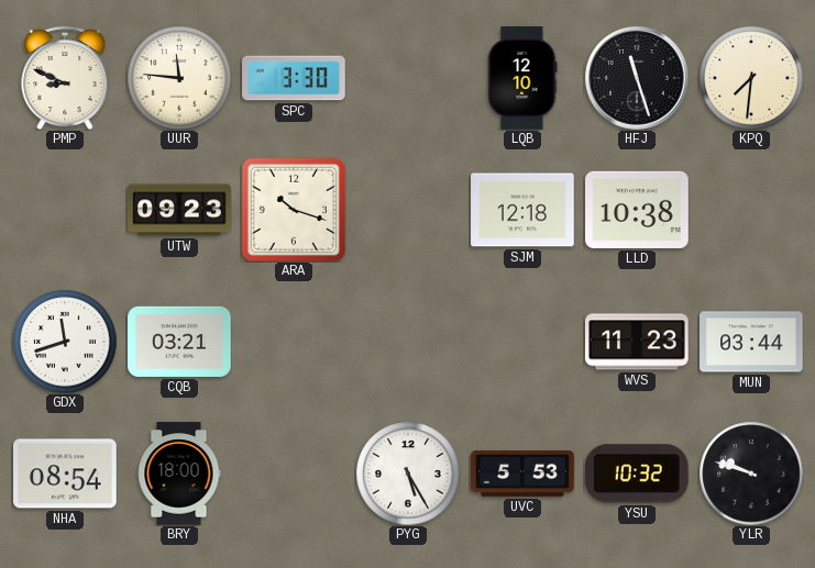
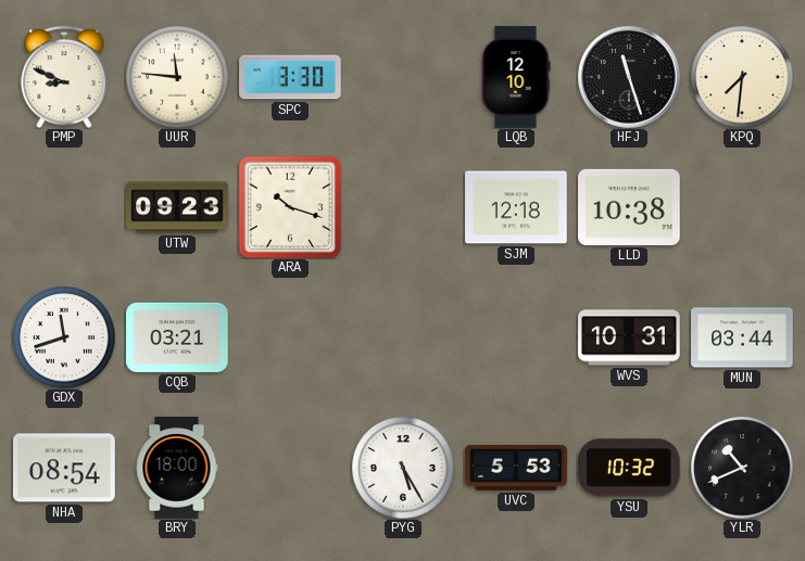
WVS: 11:23 -> 10:31
YLR: 9:48 -> 10:41
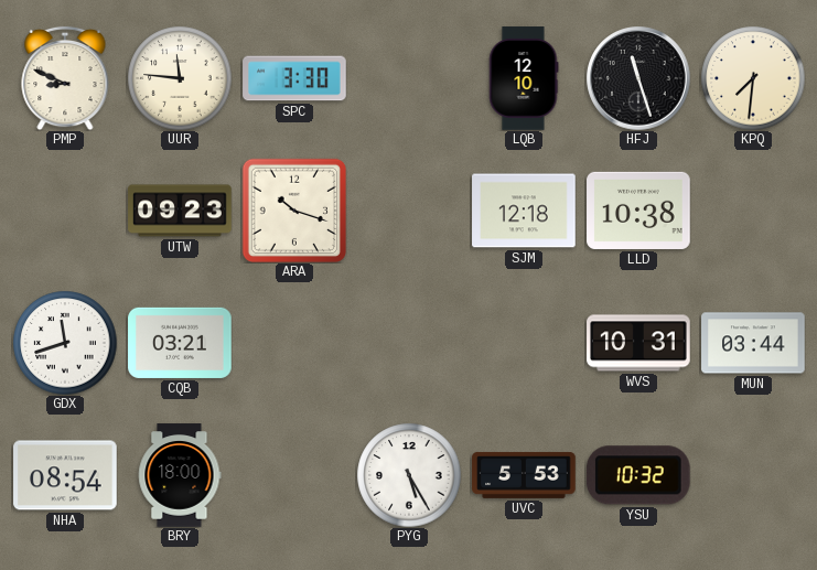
YLR: 10:41 -> none
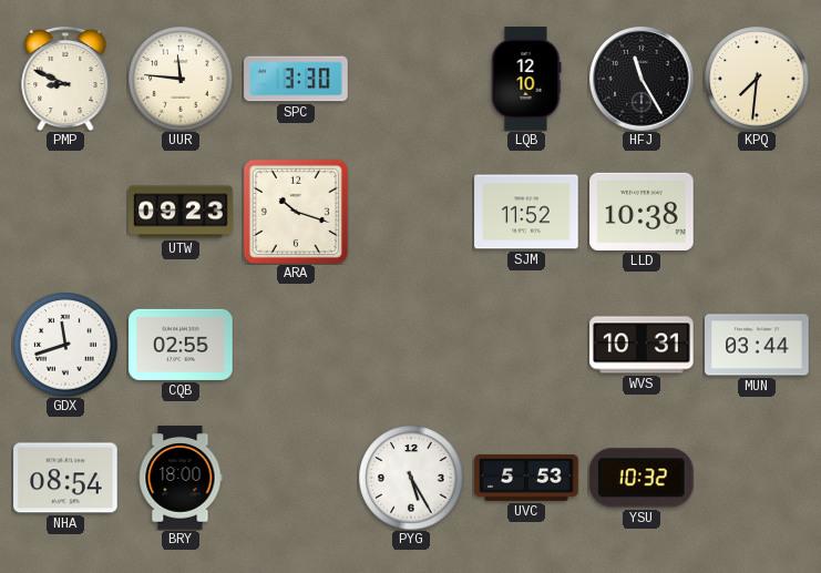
HFJ: 11:27 -> 11:25
SJM: 12:18 -> 11:52
CQB: 03:21 -> 02:55
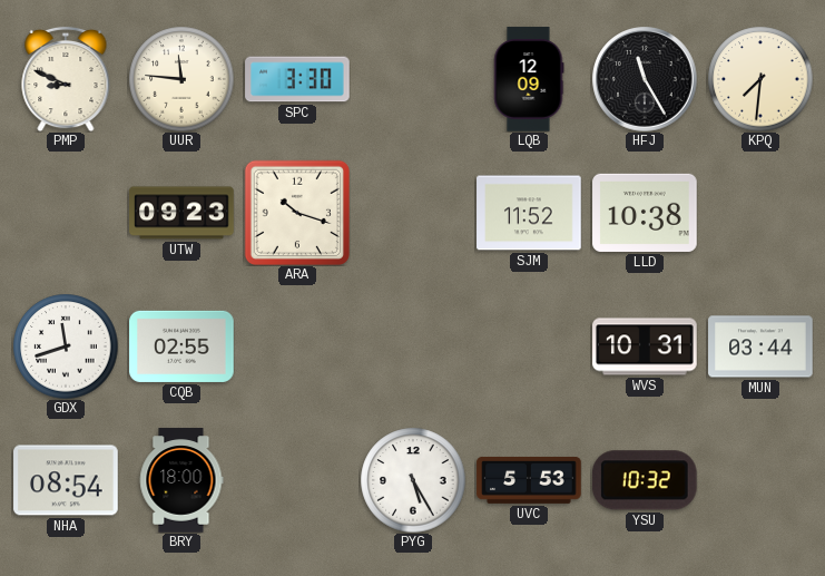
LQB: 12:10 -> 12:09
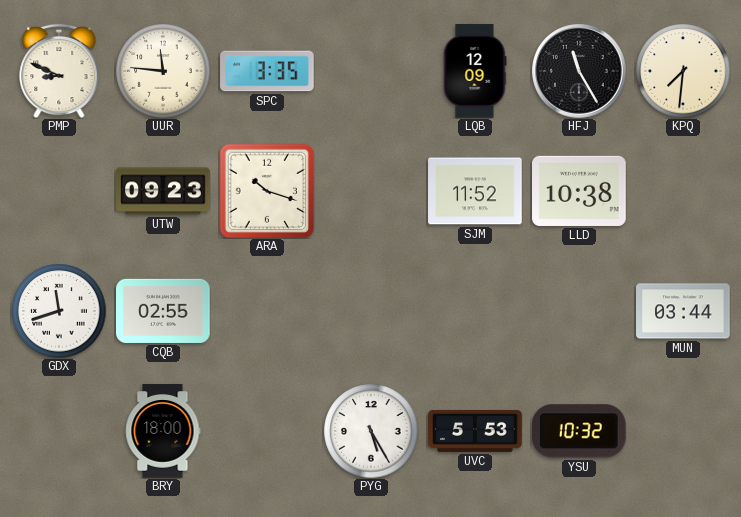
SPC: 3:30 -> 3:35
WVS: 10:31 -> none
NHA: 08:54 -> none
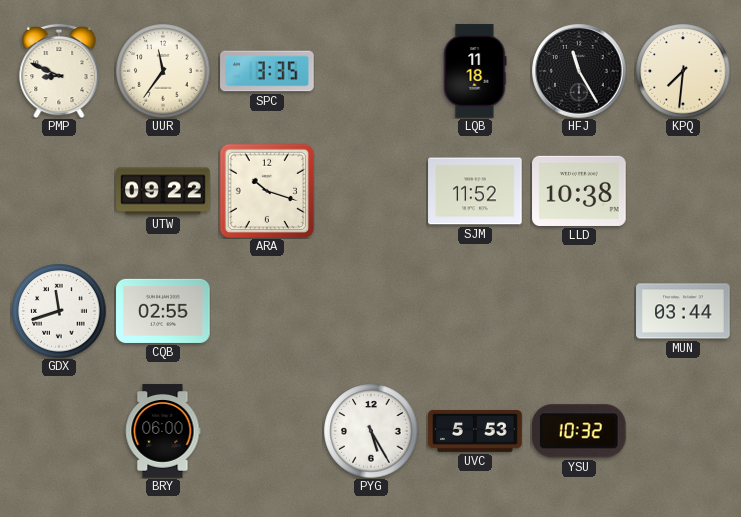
UUR: 11:46 -> 11:36
LQB: 12:09 -> 11:18
UTW: 09:23 -> 09:22
BRY: 18:00 -> 06:00
